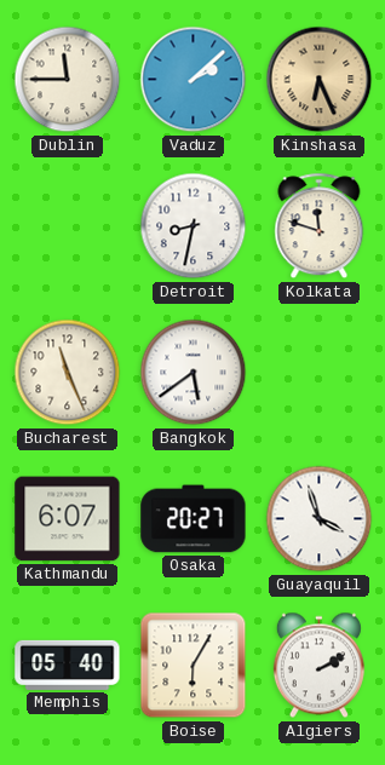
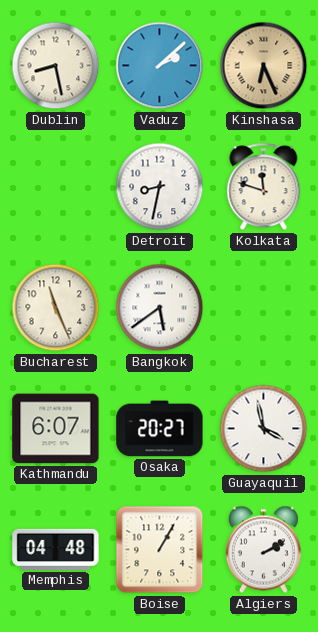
Dublin: 11:45 -> 8:28
Guayaquil: 3:57 -> 3:58
Memphis: 05:40 -> 04:48
Boise: 6:05 -> 1:05
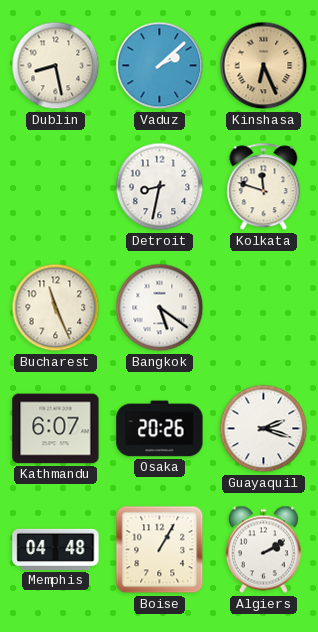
Bangkok: 5:39 -> 5:21
Osaka: 20:27 -> 20:26
Guayaquil: 3:58 -> 2:18
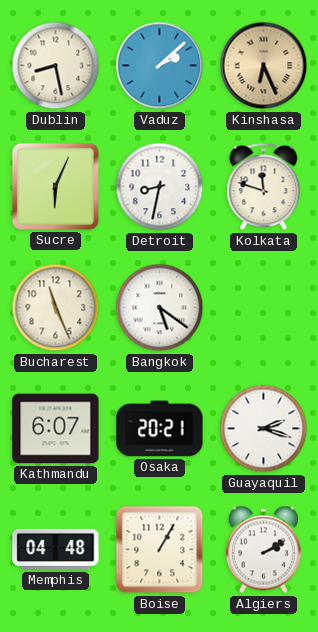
Sucre: none -> 6:04
Osaka: 20:26 -> 20:21
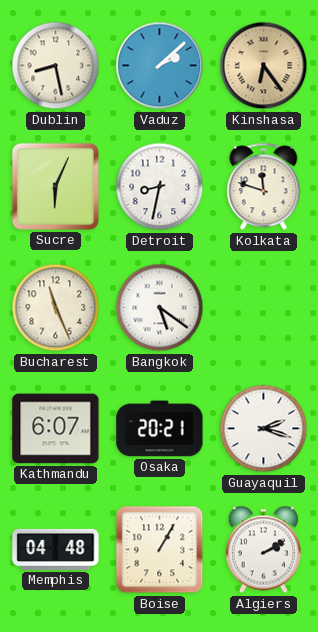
Kinshasa: 6:26 -> 6:24
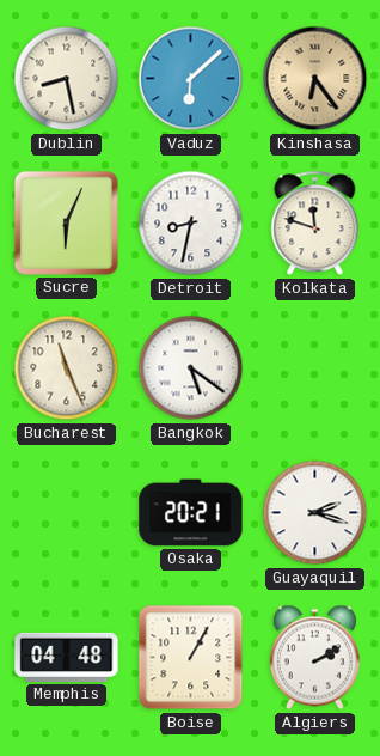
Vaduz: 2:08 -> 6:08
Kathmandu: 6:07 -> none
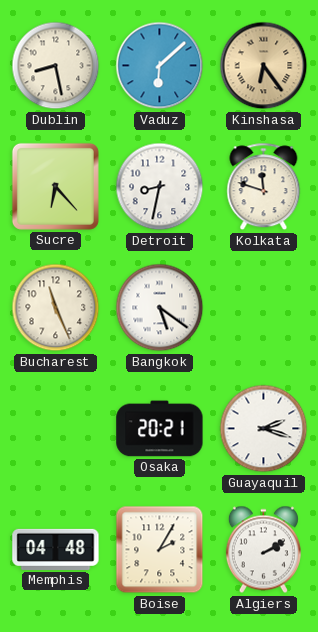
Sucre: 6:04 -> 6:23
Boise: 1:05 -> 2:05
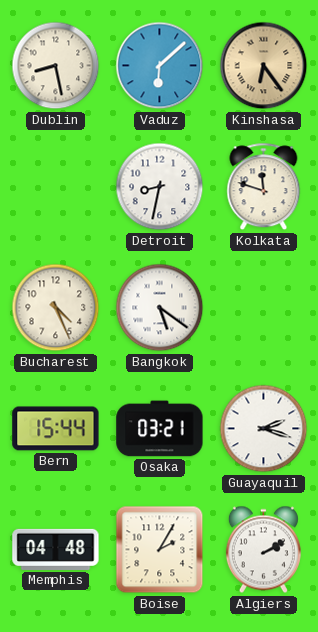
Sucre: 6:23 -> none
Bucharest: 11:26 -> 4:26
Bern: none -> 15:44
Osaka: 20:21 -> 03:21
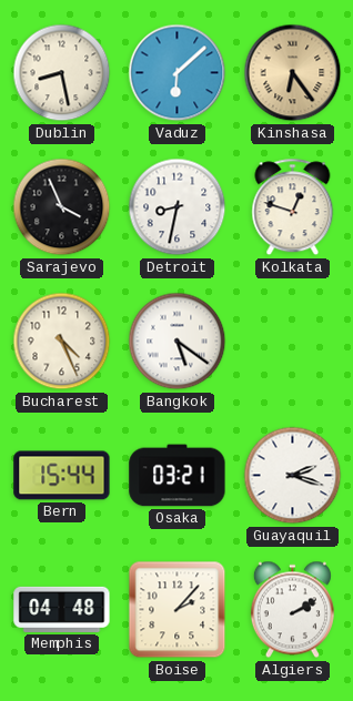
Sarajevo: none -> 3:56
Kolkata: 11:48 -> 12:48
Boise: 2:05 -> 2:07
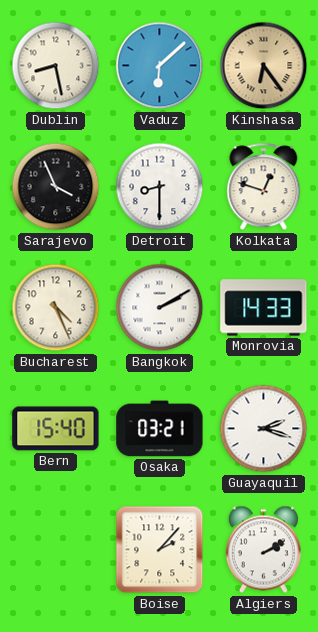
Detroit: 8:32 -> 8:30
Bangkok: 5:21 -> 2:10
Monrovia: none -> 14:33
Bern: 15:44 -> 15:40
Memphis: 04:48 -> none
